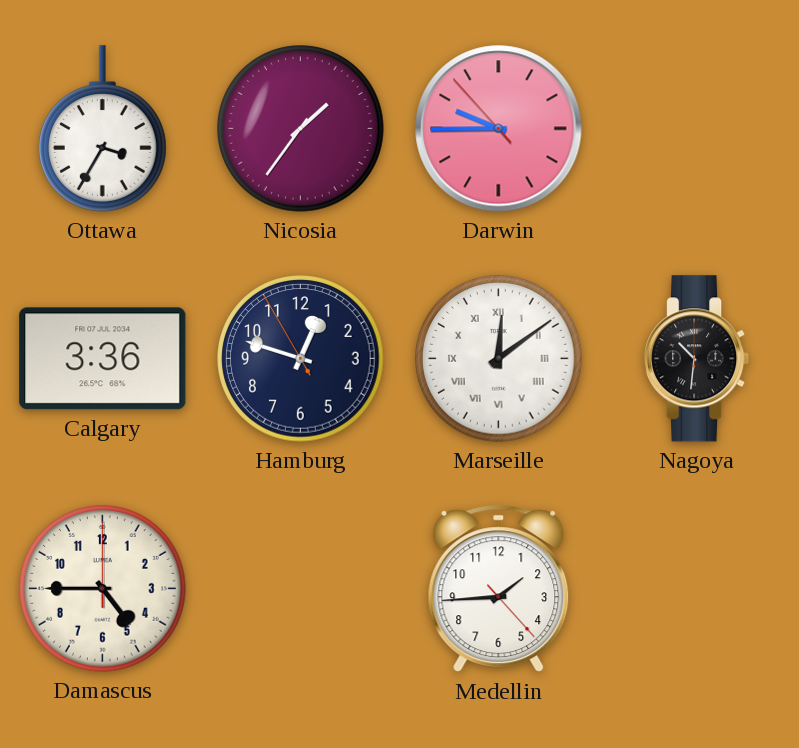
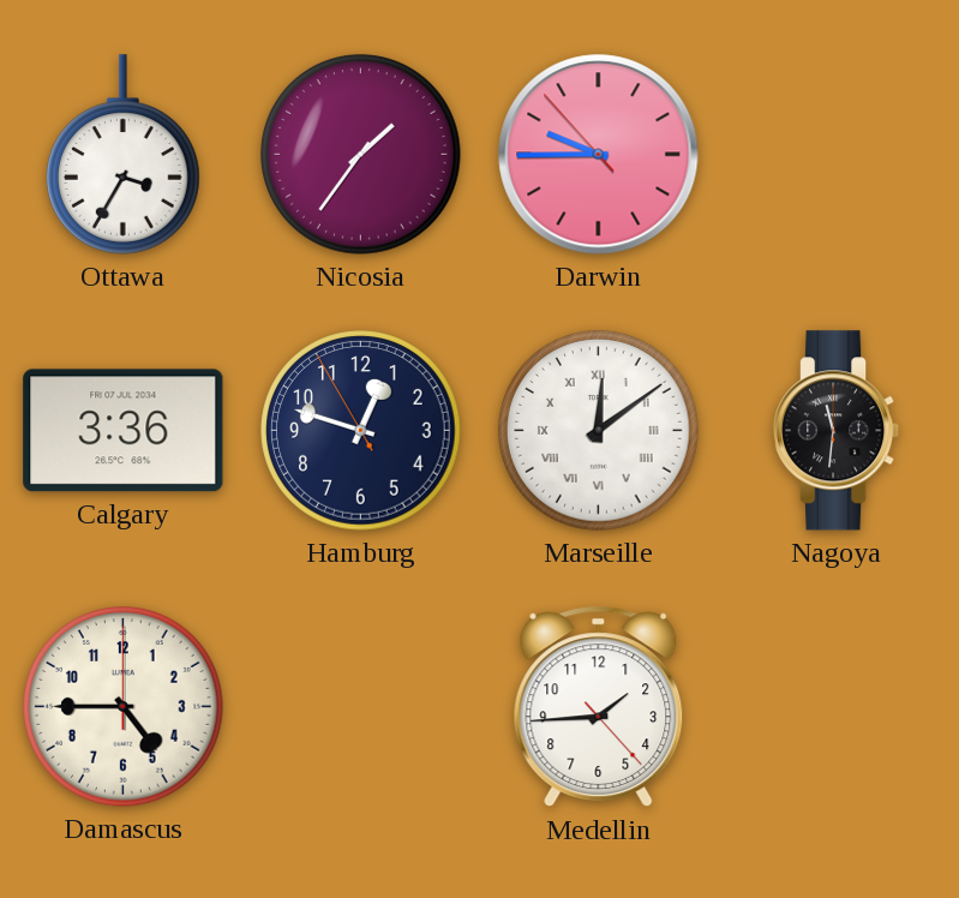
Nagoya: 10:31 -> 11:31
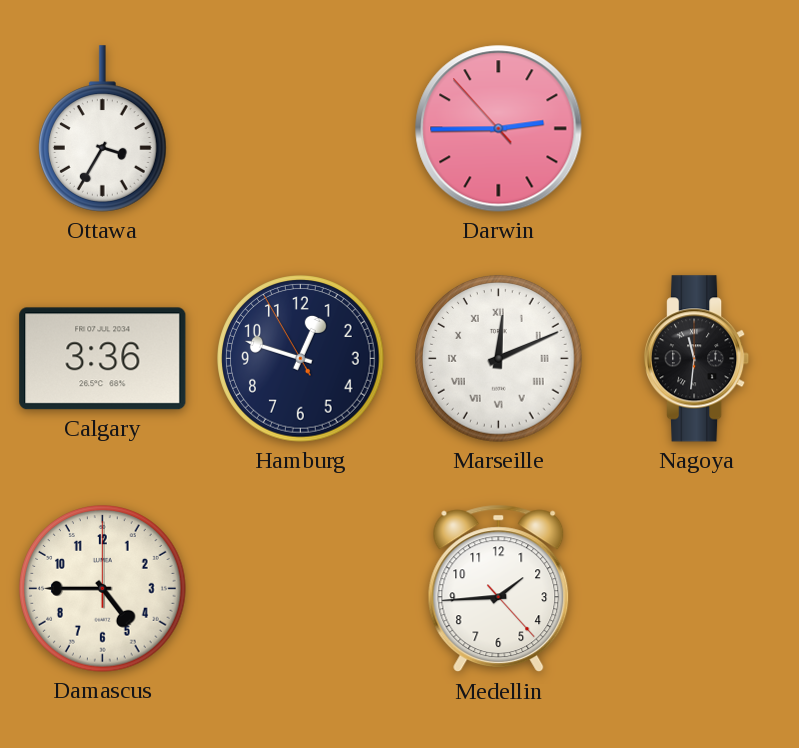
Nicosia: 1:36 -> none
Darwin: 9:44 -> 2:44
Marseille: 12:09 -> 12:11
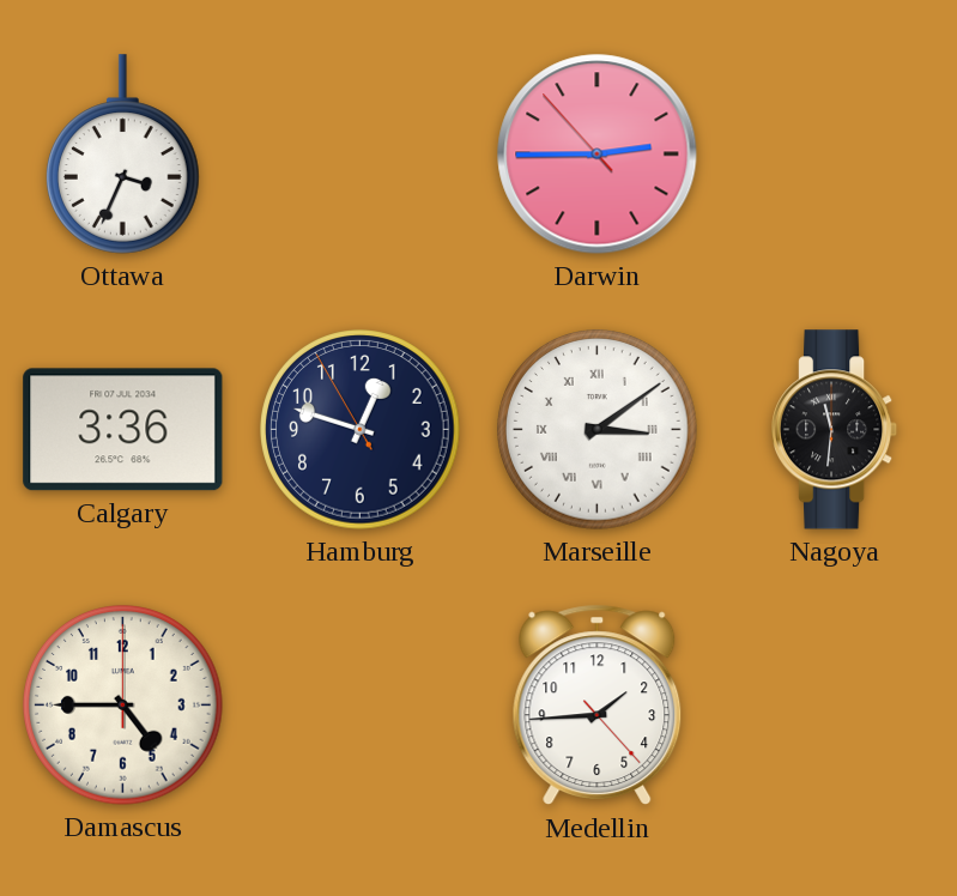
Ottawa: 3:35 -> 3:34
Marseille: 12:11 -> 3:09
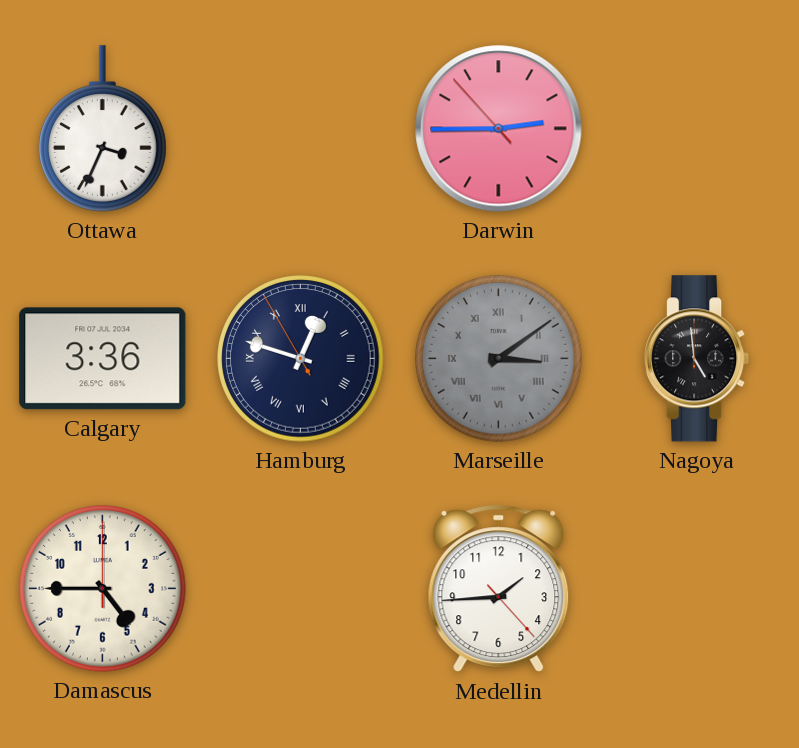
Hamburg numerals: Arabic -> Roman
Marseille dial: white -> grey
Nagoya: 11:31 -> 4:59
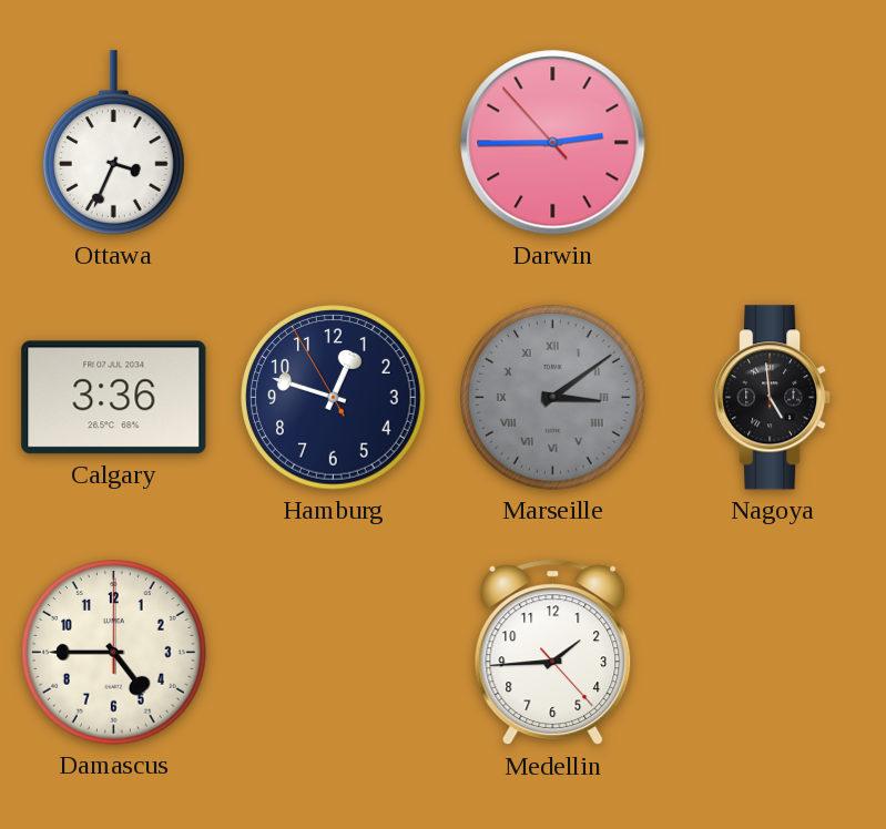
Hamburg numerals: Roman -> Arabic
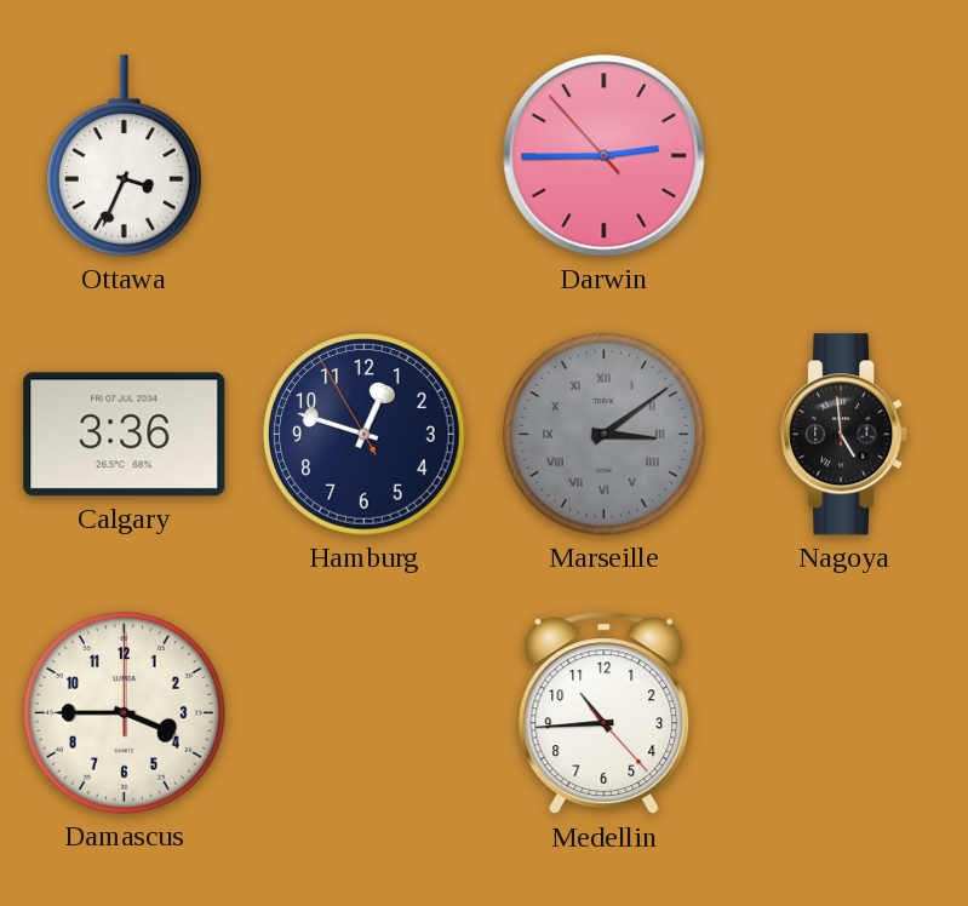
Damascus: 4:45 -> 3:45
Medellin: 1:44 -> 10:44
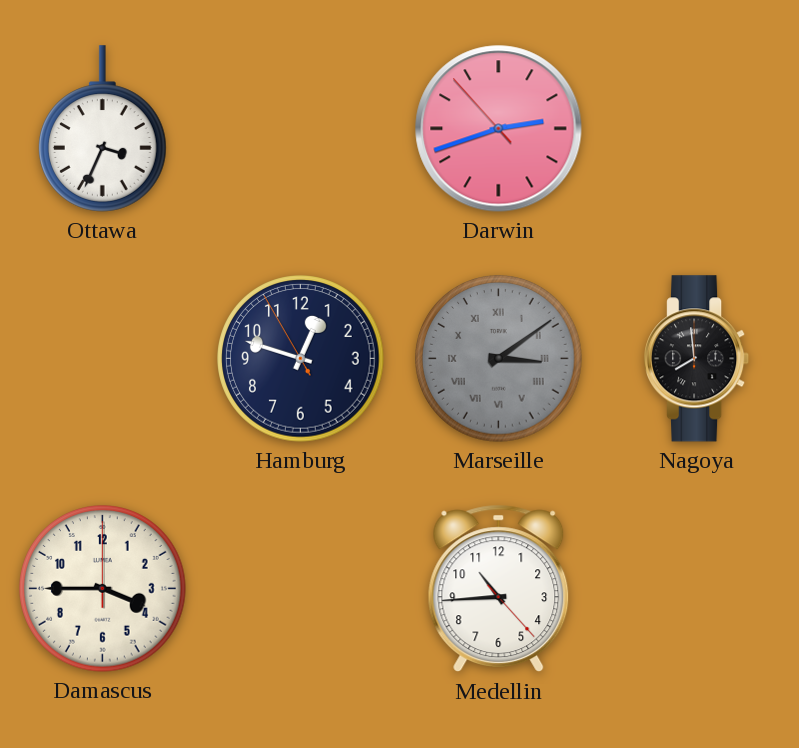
Darwin: 2:44 -> 2:41
Calgary: 3:36 -> none
Nagoya: 4:59 -> 7:59
